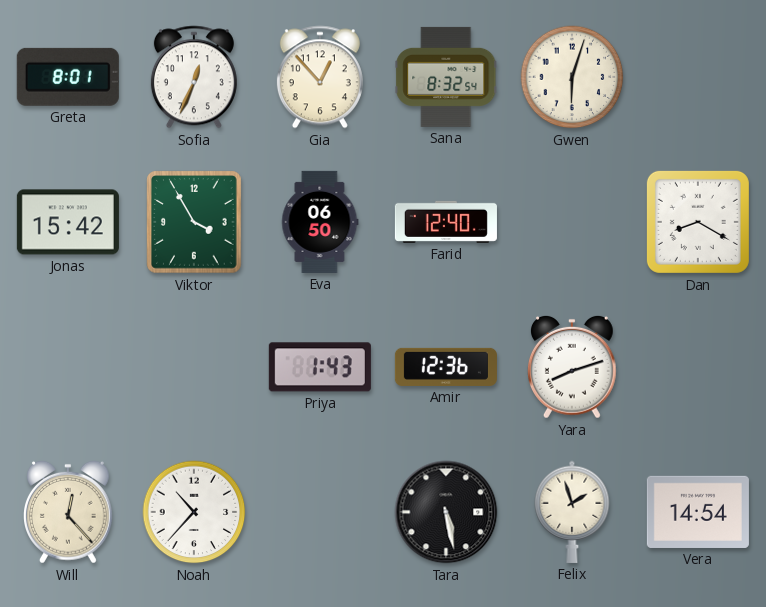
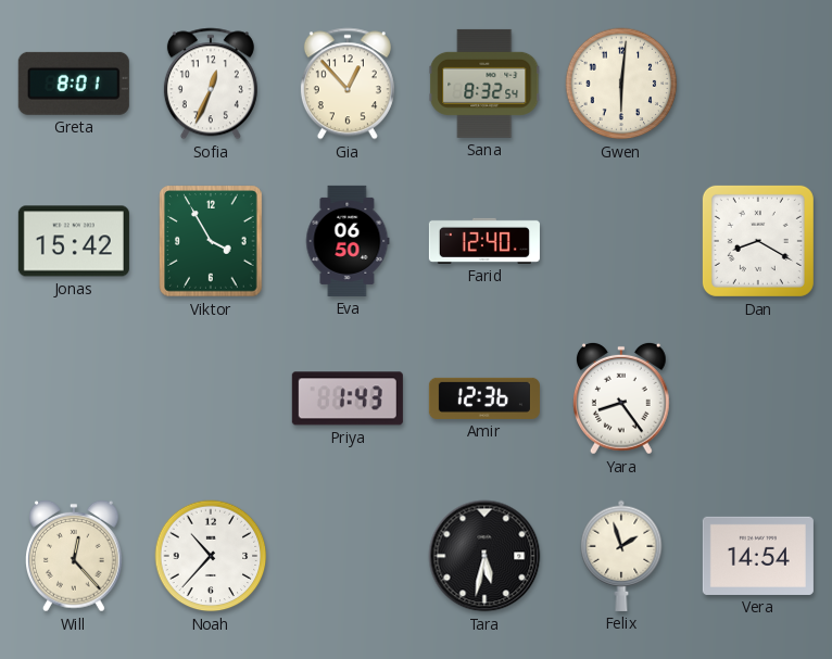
Gwen: 6:03 -> 6:01
Yara: 8:12 -> 8:24
Tara: 5:28 -> 5:32
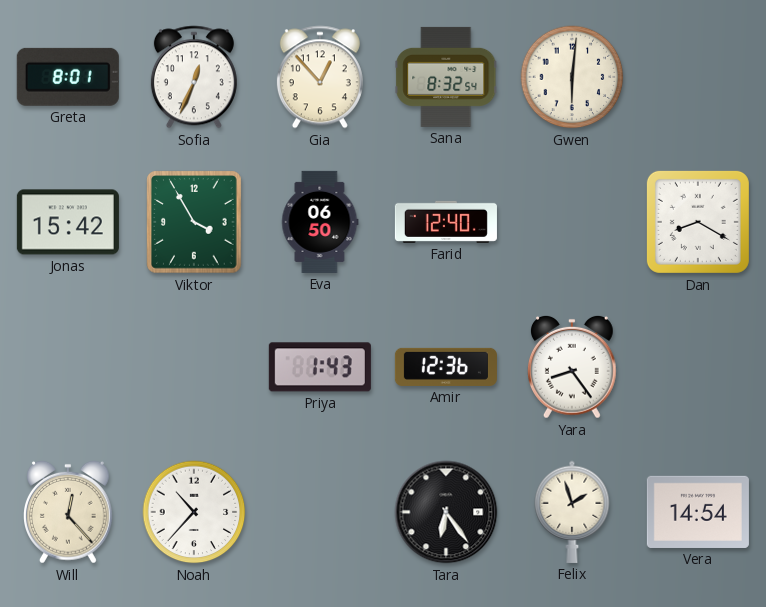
Tara: 5:32 -> 6:24
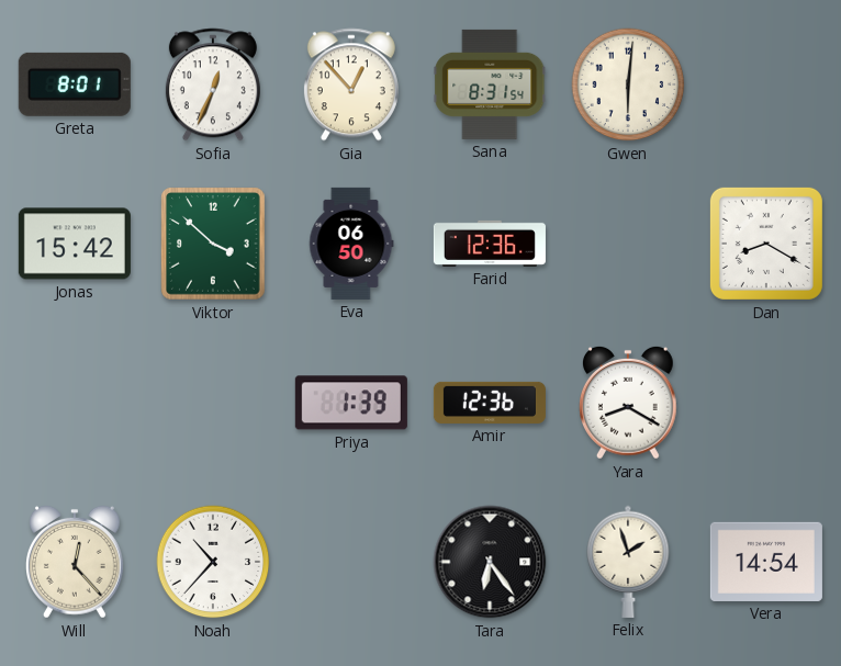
Sana: 8:32 -> 8:31
Viktor: 3:55 -> 3:52
Farid: 12:40 -> 12:36
Priya: 1:43 -> 1:39
Yara: 8:24 -> 8:20
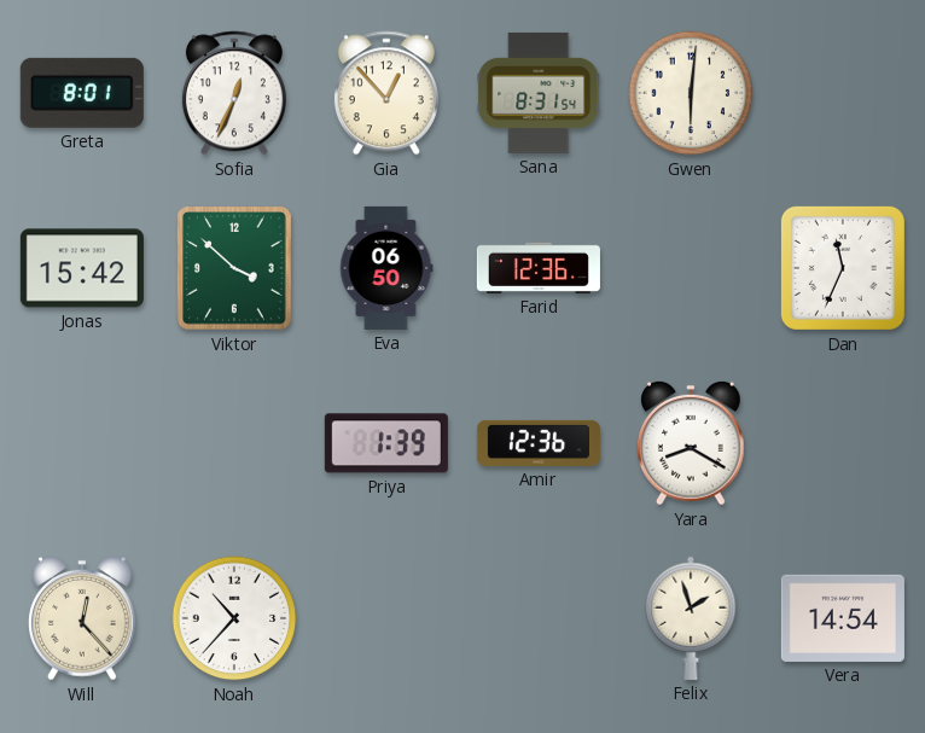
Dan: 8:20 -> 11:34
Tara: 6:24 -> none
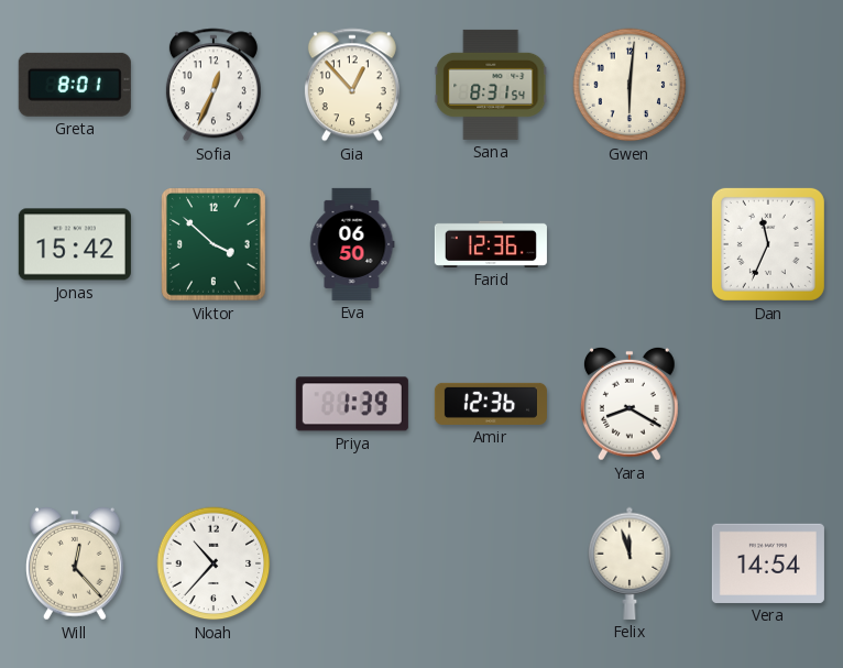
Felix: 1:57 -> 11:57
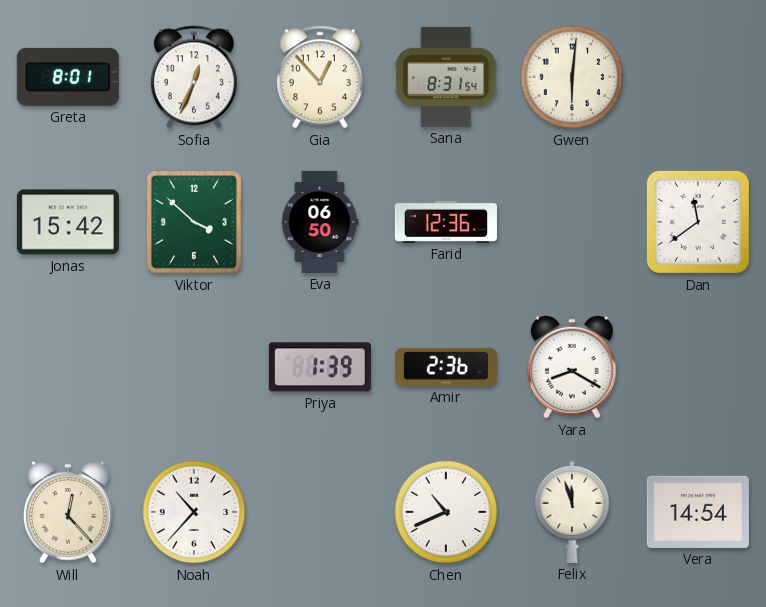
Dan: 11:34 -> 11:39
Amir: 12:36 -> 2:36
Chen: none -> 10:41
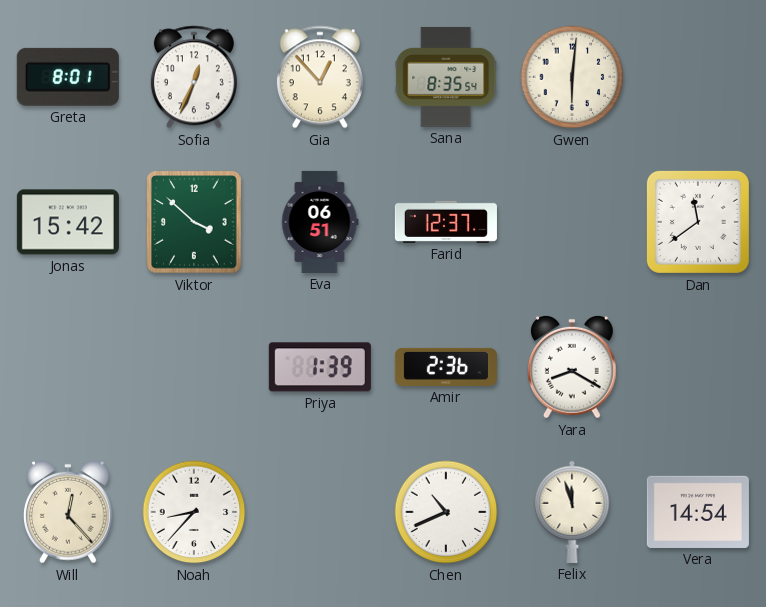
Sana: 8:31 -> 8:35
Eva: 06:50 -> 06:51
Farid: 12:36 -> 12:37
Noah: 10:37 -> 8:37
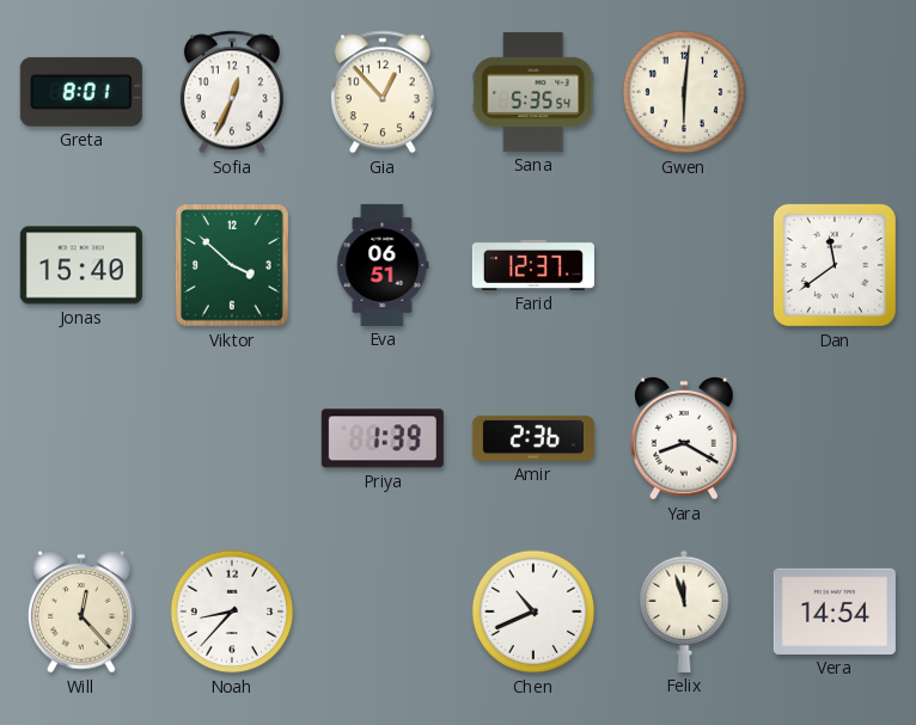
Sana: 8:35 -> 5:35
Jonas: 15:42 -> 15:40
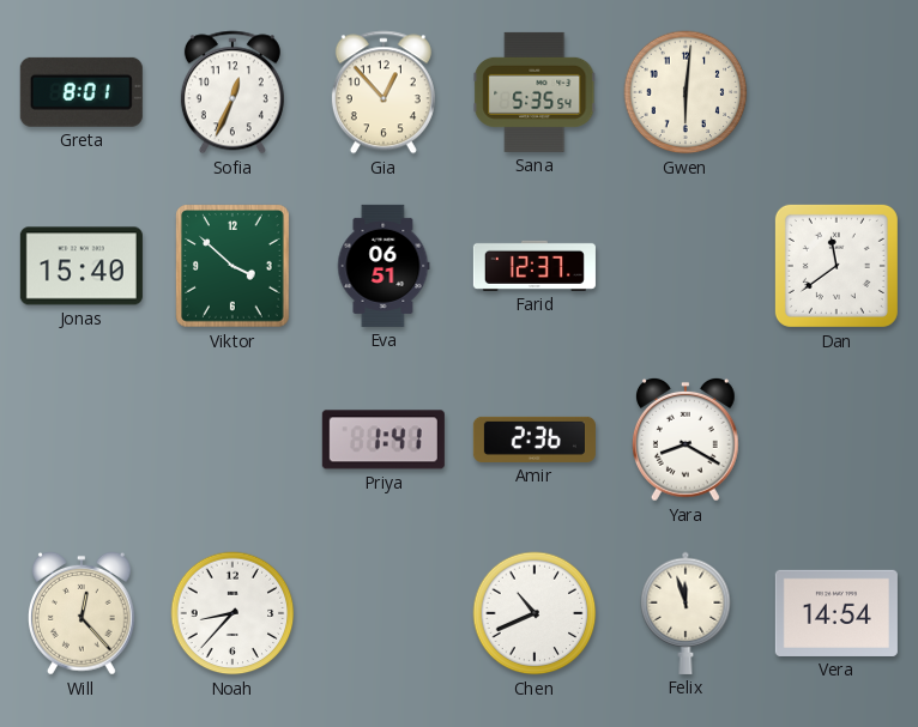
Priya: 1:39 -> 1:41
